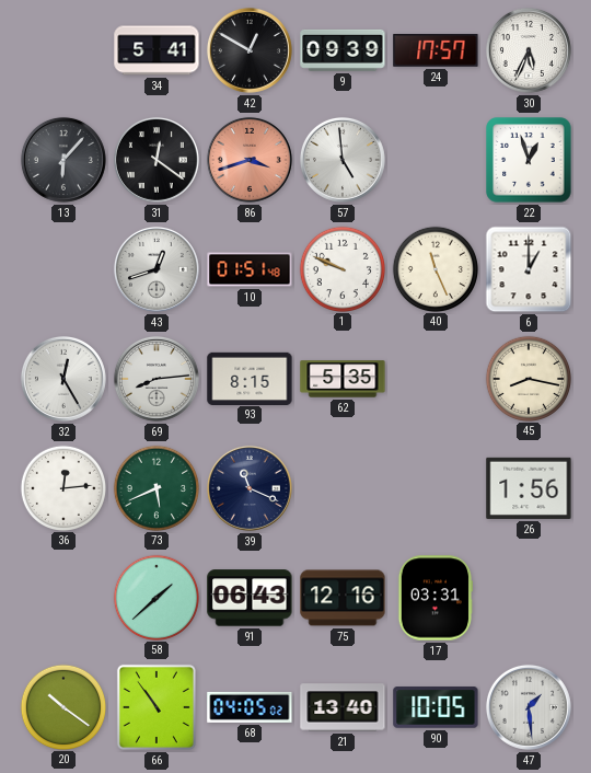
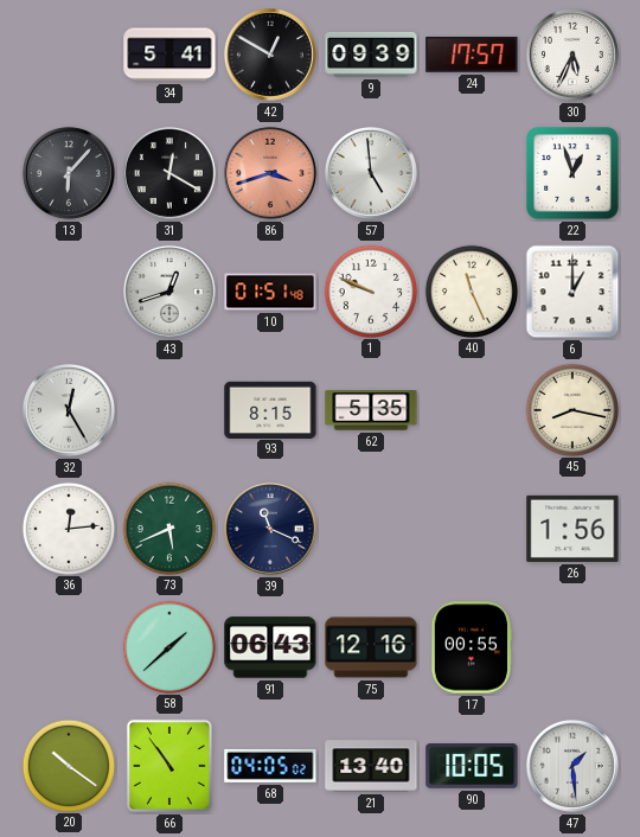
31: 12:21 -> 12:20
69: 8:14 -> none
17: 03:31 -> 00:55
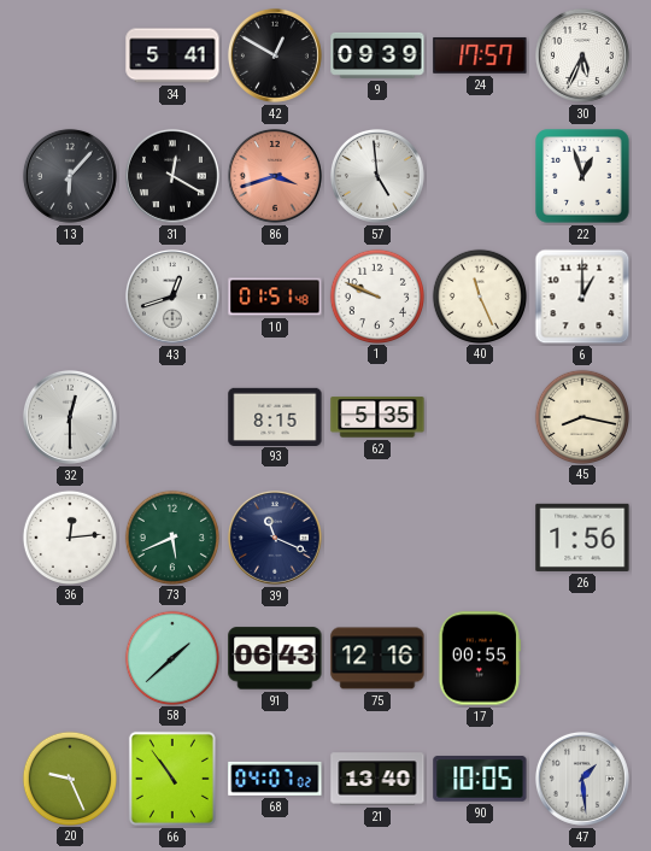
32: 12:25 -> 12:30
20: 10:21 -> 9:26
68: 04:05 -> 04:07
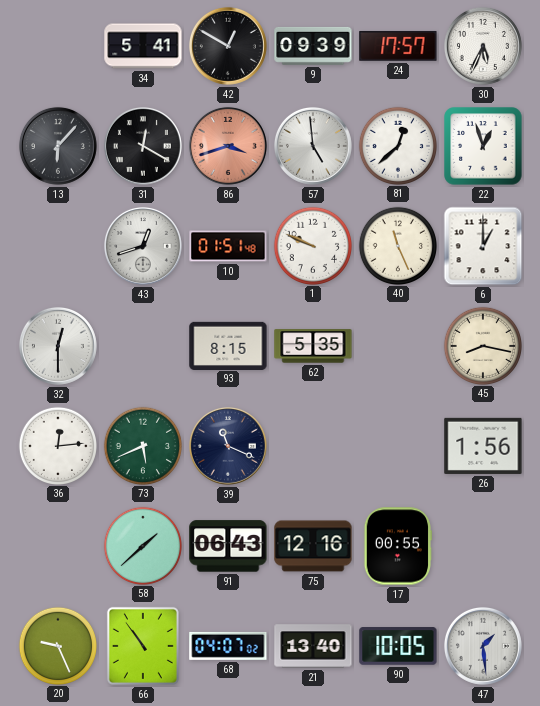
81: none -> 12:38
